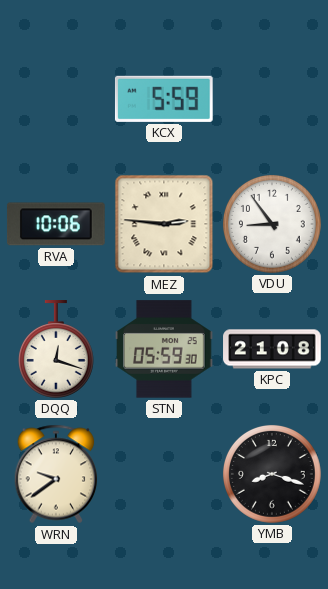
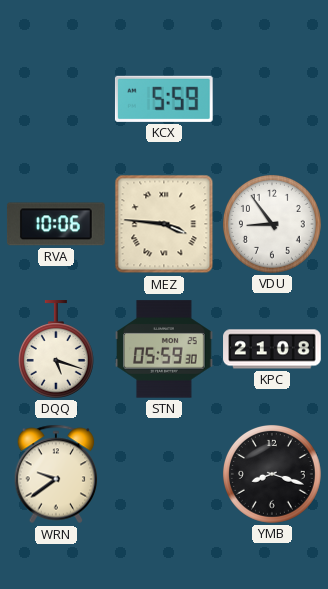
MEZ: 2:46 -> 3:46
DQQ: 12:18 -> 5:18
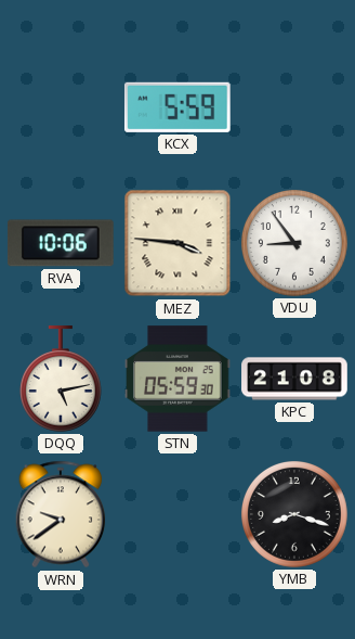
DQQ: 5:18 -> 5:13
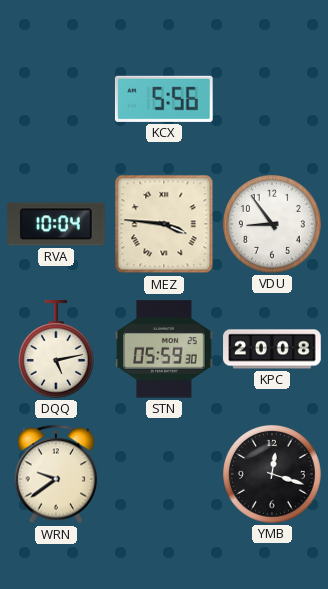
KCX: 5:59 -> 5:56
RVA: 10:06 -> 10:04
KPC: 21:08 -> 20:08
YMB: 8:18 -> 12:18
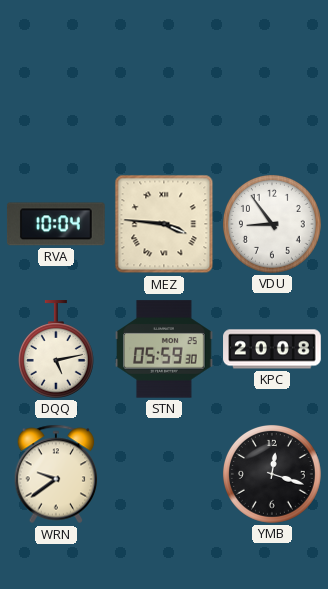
KCX: 5:56 -> none
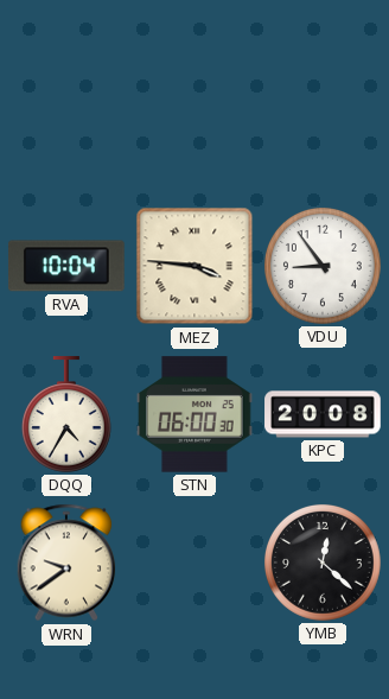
DQQ: 5:13 -> 4:35
STN: 05:59 -> 06:00
YMB: 12:18 -> 12:22
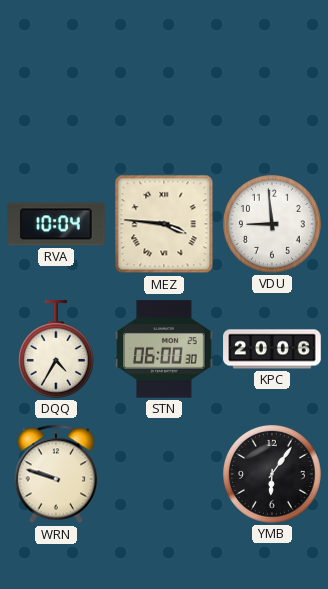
VDU: 8:54 -> 8:59
KPC: 20:08 -> 20:06
WRN: 9:39 -> 9:48
YMB: 12:22 -> 6:06
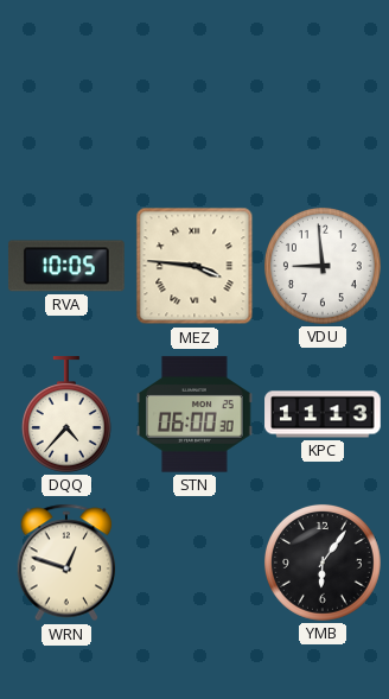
RVA: 10:04 -> 10:05
DQQ: 4:35 -> 4:37
KPC: 20:06 -> 11:13
WRN: 9:48 -> 12:48
